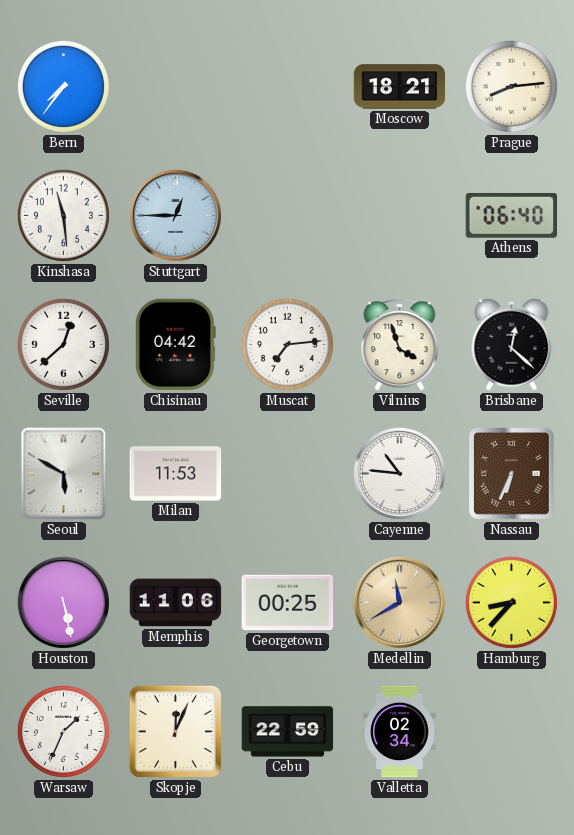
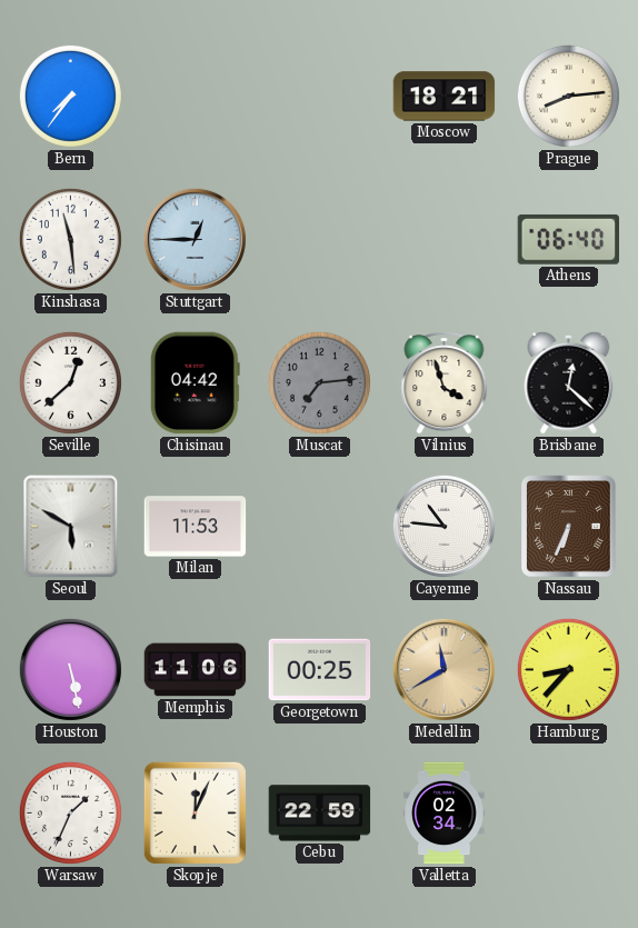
Muscat dial: white -> grey
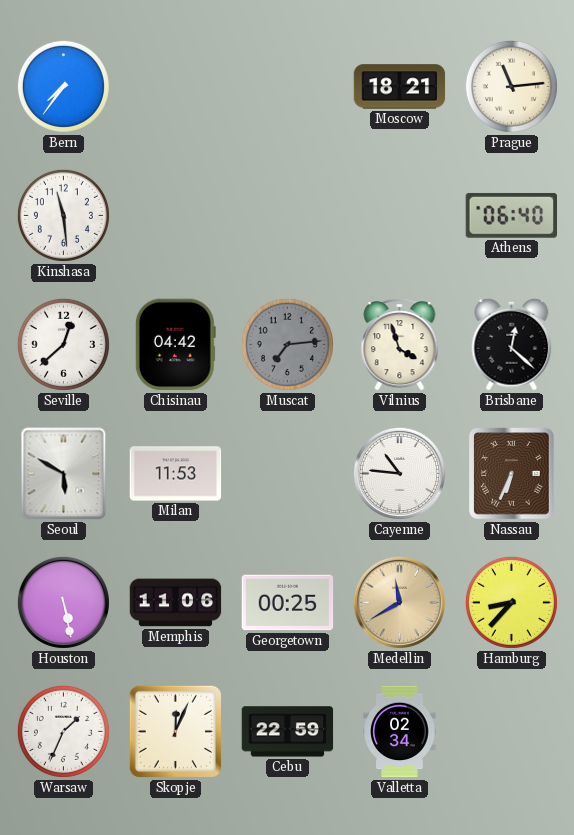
Prague: 8:14 -> 11:14
Stuttgart: 12:45 -> none
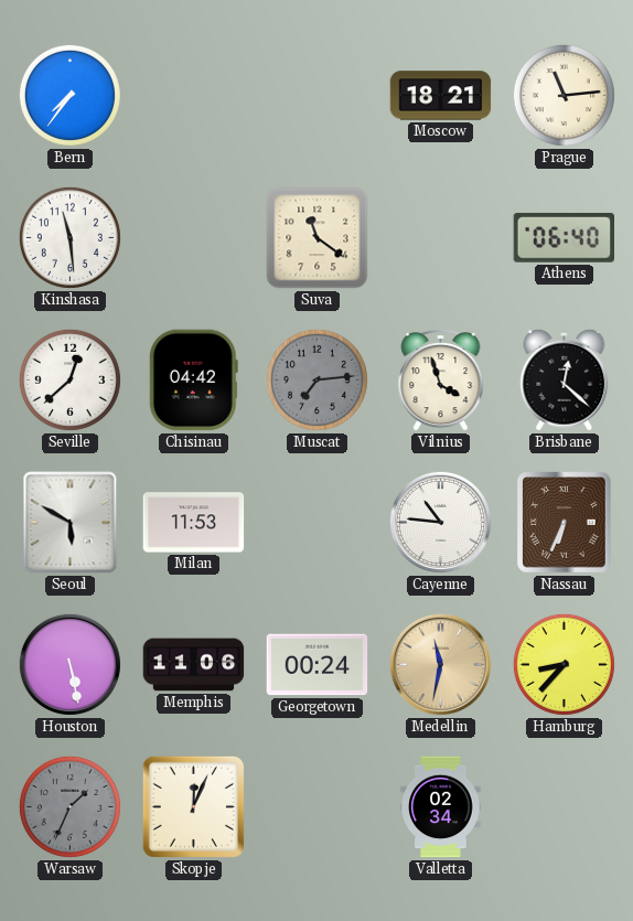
Suva: none -> 11:21
Georgetown: 00:25 -> 00:24
Medellin: 11:40 -> 11:32
Warsaw dial: white -> grey
Cebu: 22:59 -> none
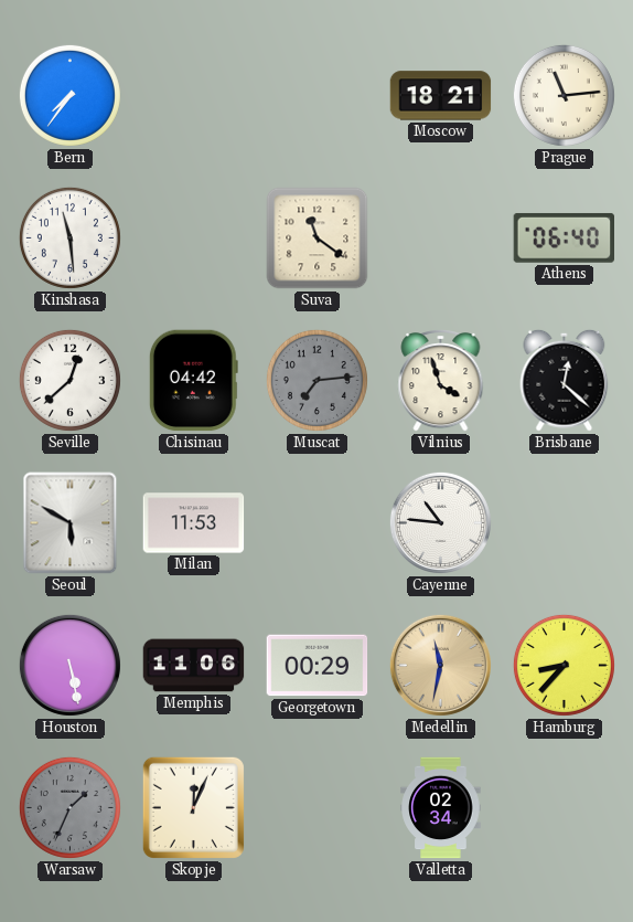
Nassau: 6:34 -> none
Georgetown: 00:24 -> 00:29
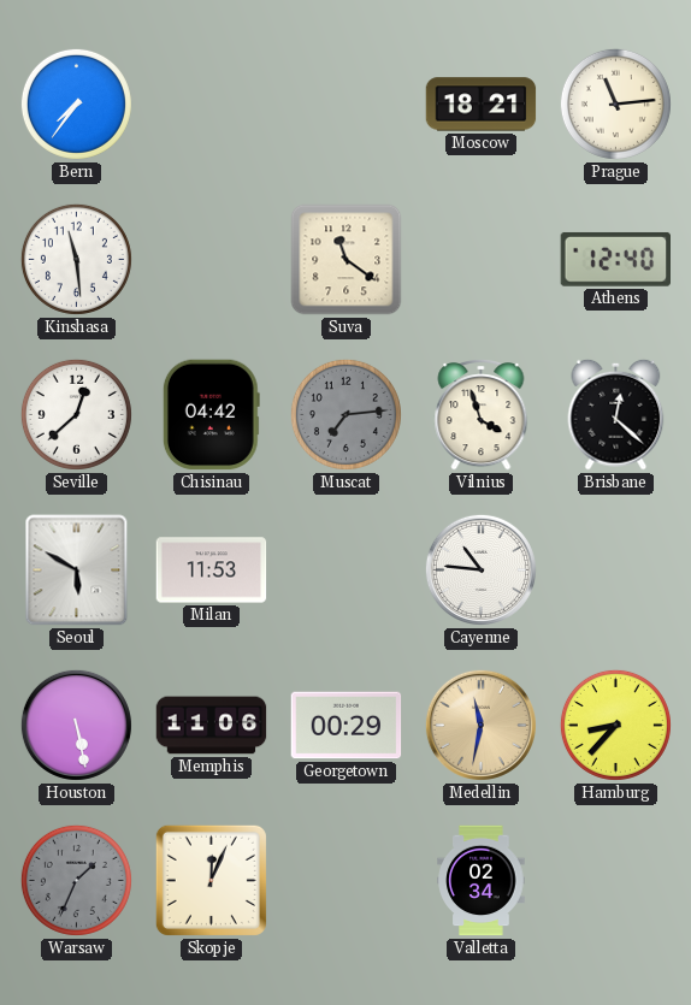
Athens: 06:40 -> 12:40
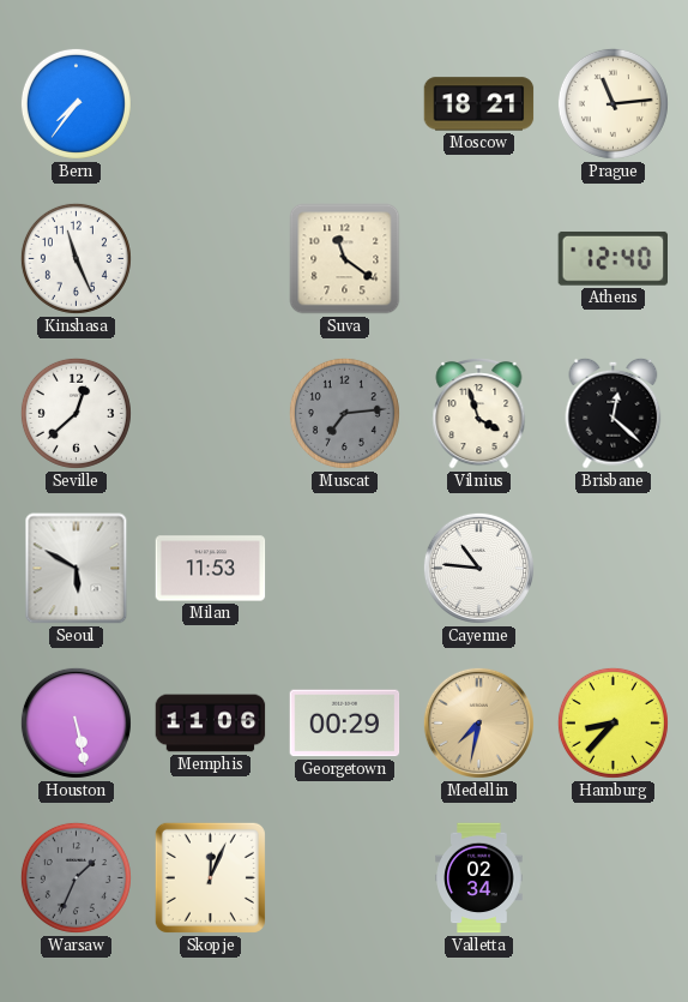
Kinshasa: 11:29 -> 11:26
Chisinau: 04:42 -> none
Medellin: 11:32 -> 7:32
